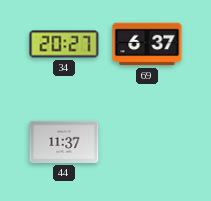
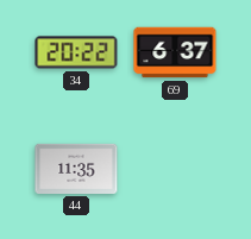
34: 20:27 -> 20:22
44: 11:37 -> 11:35
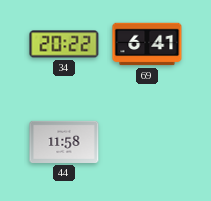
69: 6:37 -> 6:41
44: 11:35 -> 11:58
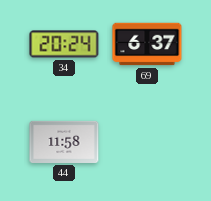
34: 20:22 -> 20:24
69: 6:41 -> 6:37
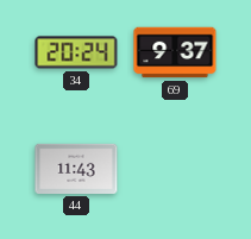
69: 6:37 -> 9:37
44: 11:58 -> 11:43
